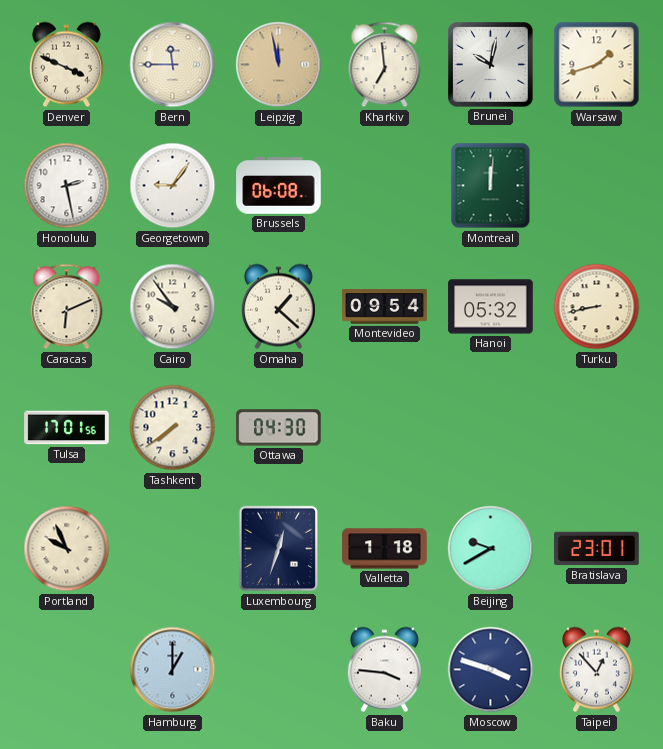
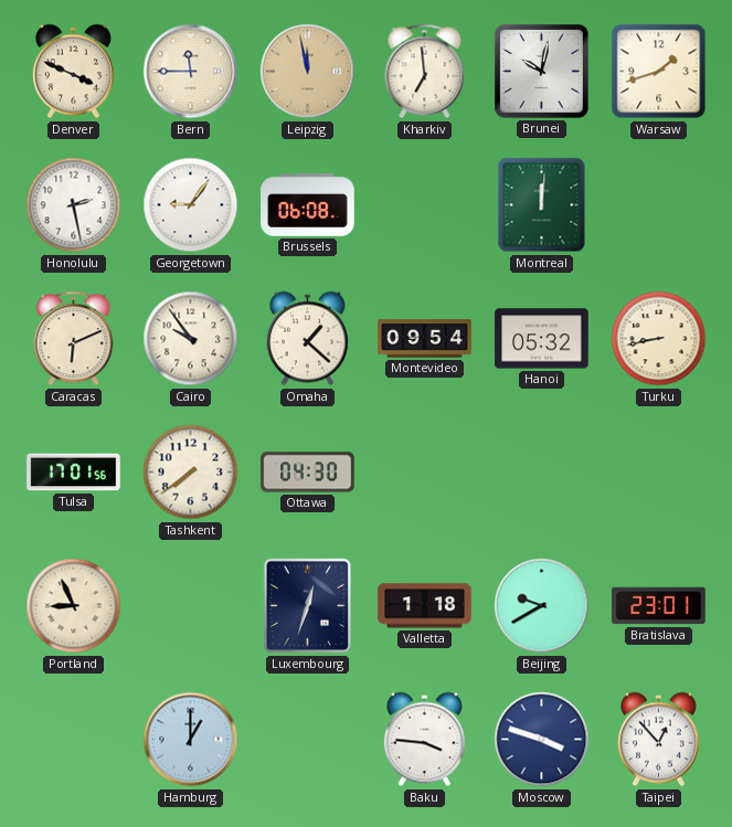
Portland: 9:56 -> 8:56
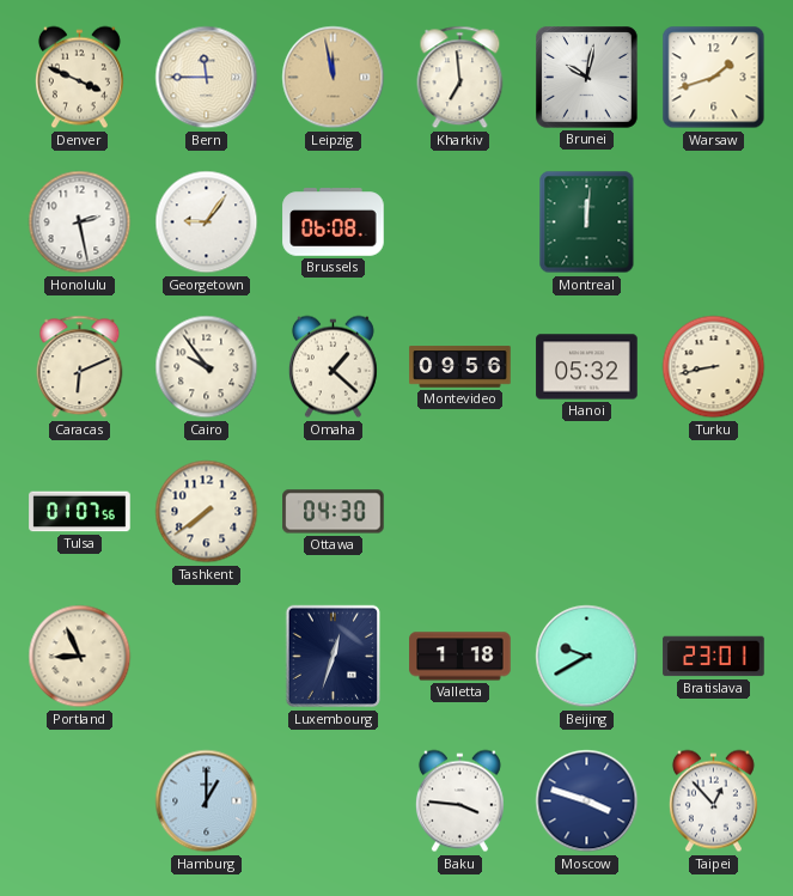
Montevideo: 09:54 -> 09:56
Tulsa: 17:01 -> 01:07
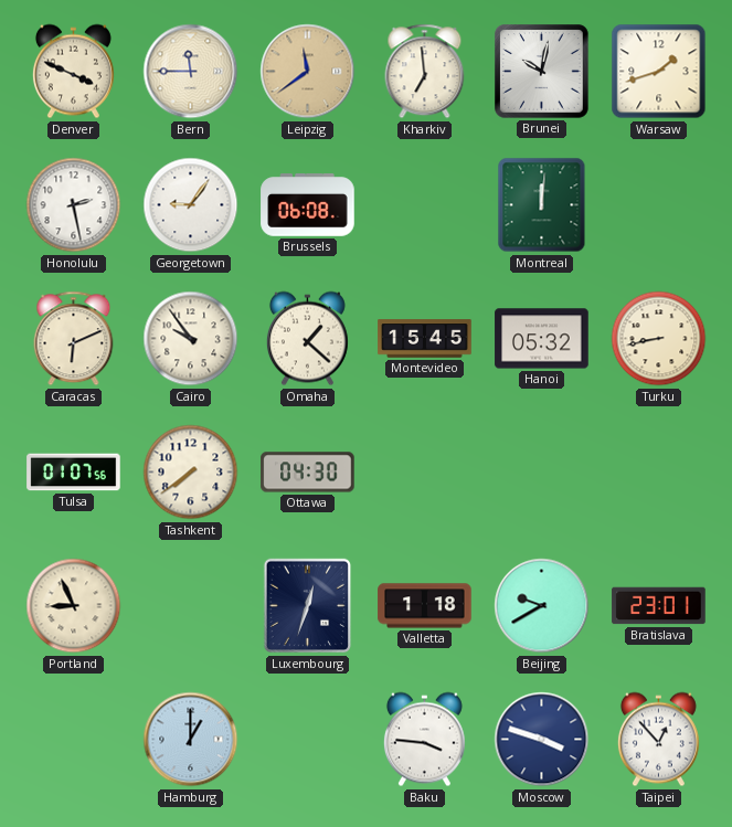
Leipzig: 11:58 -> 11:39
Montevideo: 09:56 -> 15:45
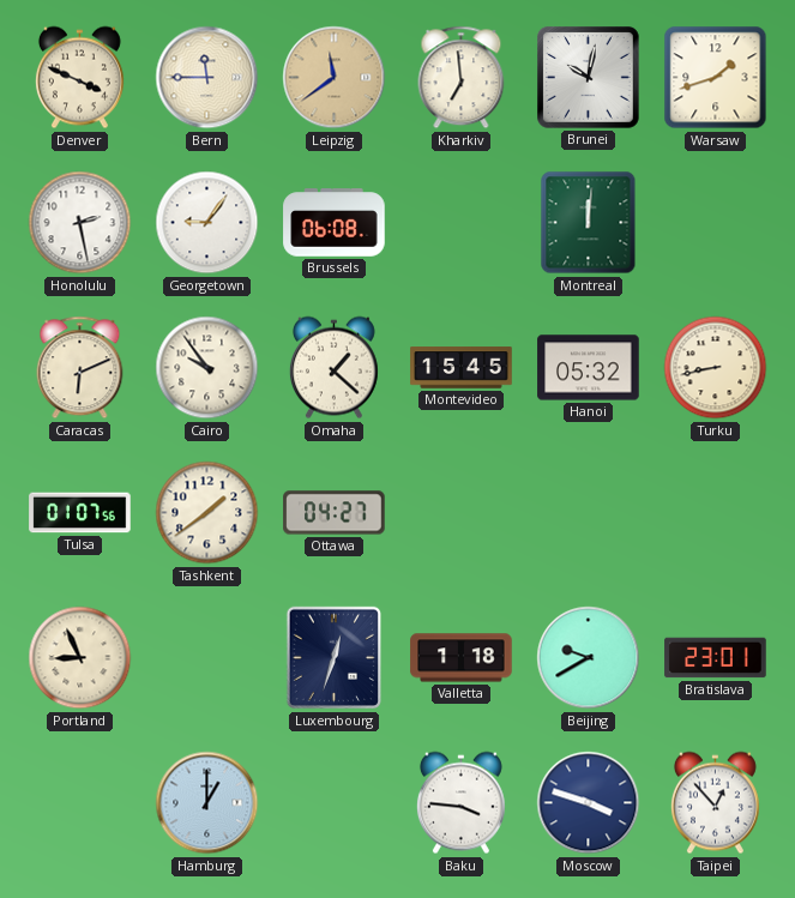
Tashkent: 7:39 -> 1:39
Ottawa: 04:30 -> 04:27
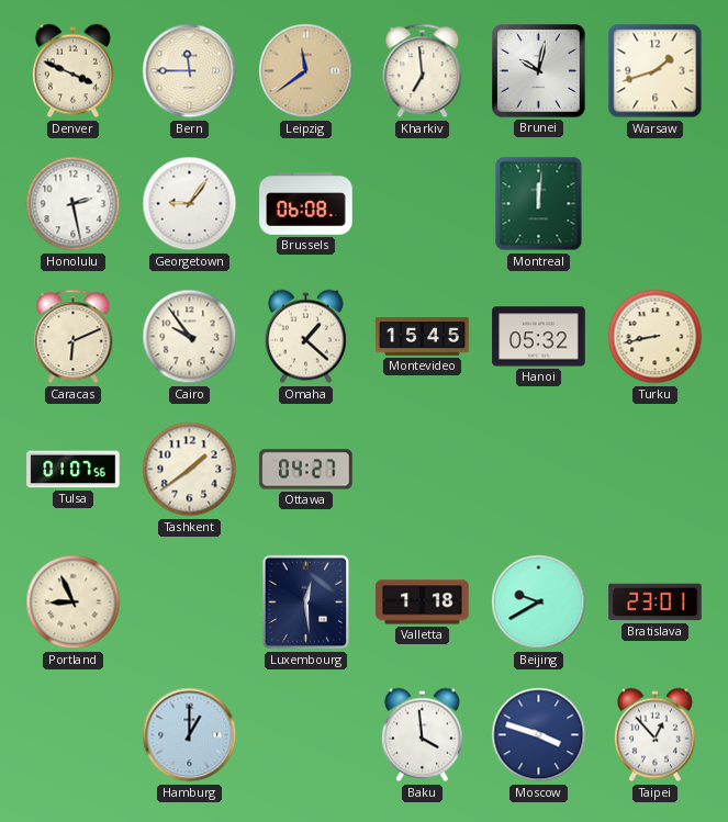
Luxembourg: 12:33 -> 12:29
Baku: 3:46 -> 3:59
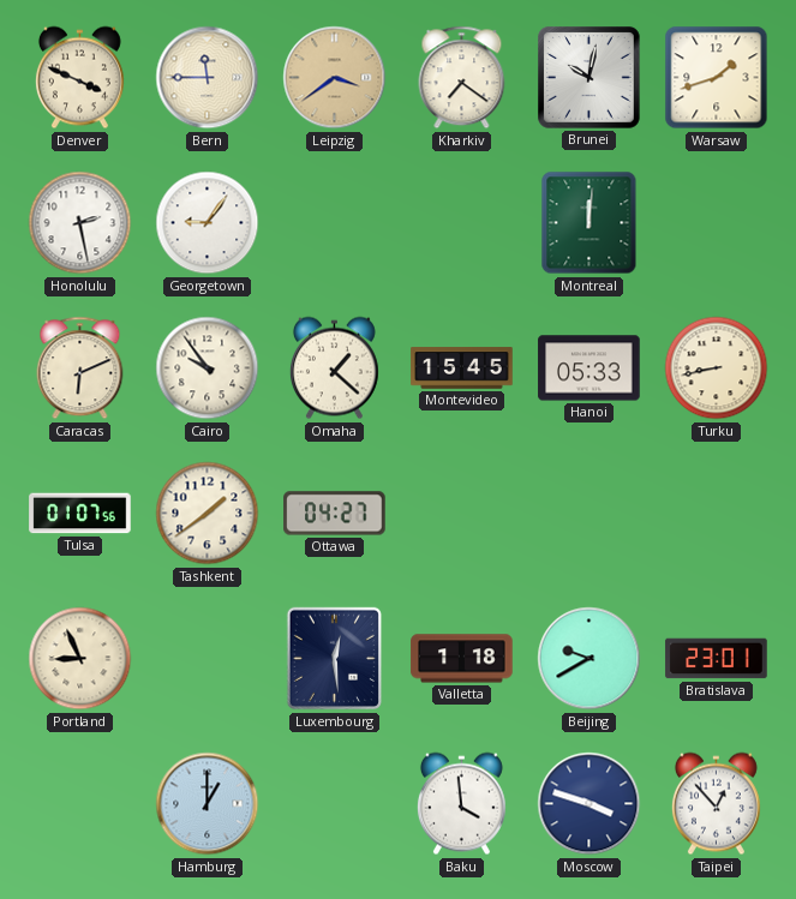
Leipzig: 11:39 -> 3:39
Kharkiv: 6:59 -> 7:21
Brussels: 06:08 -> none
Hanoi: 05:32 -> 05:33
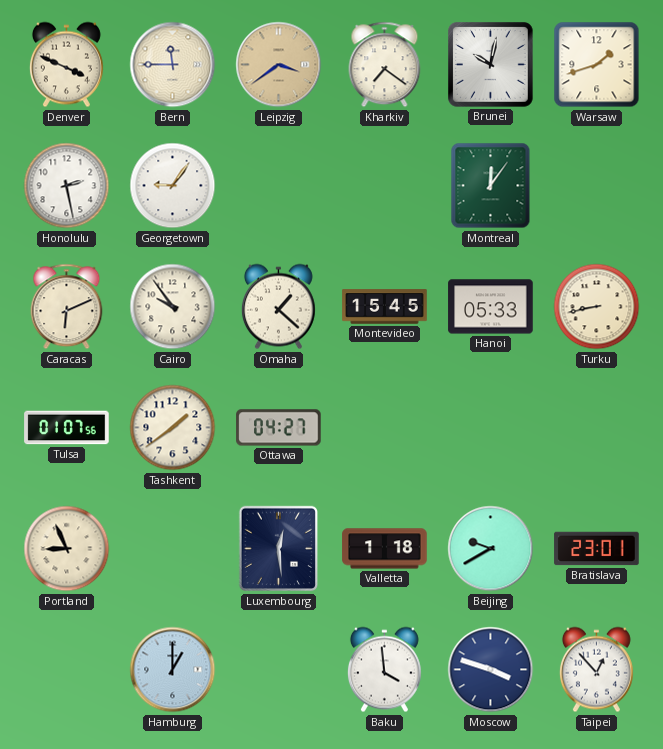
Montreal: 12:01 -> 12:06
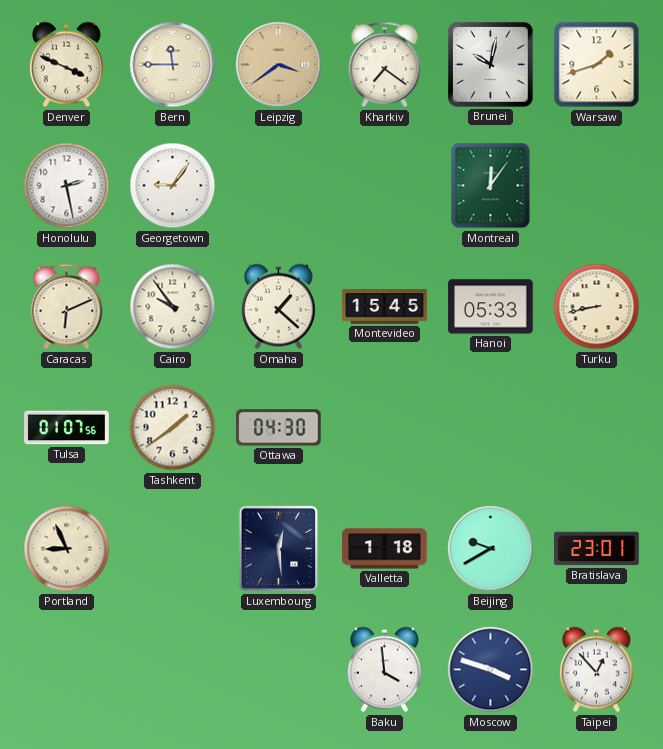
Ottawa: 04:27 -> 04:30
Hamburg: 1:00 -> none
